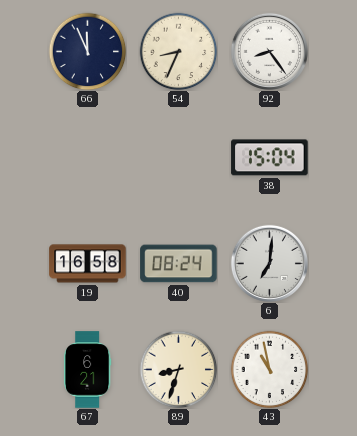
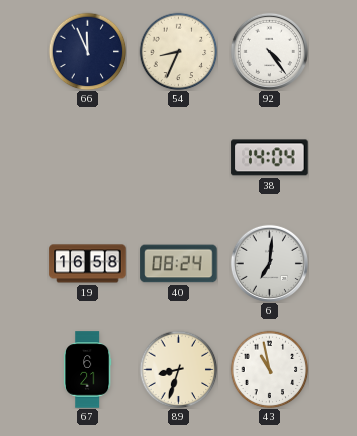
92: 8:24 -> 4:24
38: 15:04 -> 14:04
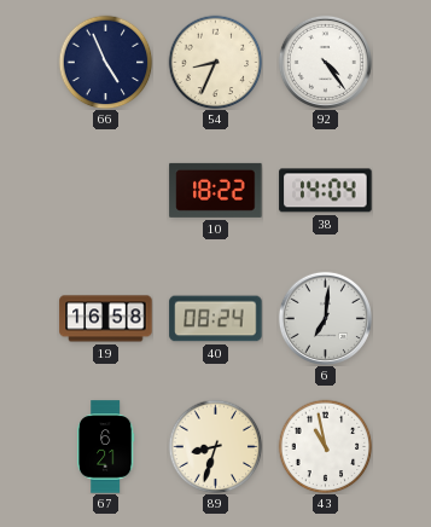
66: 11:56 -> 4:56
10: none -> 18:22
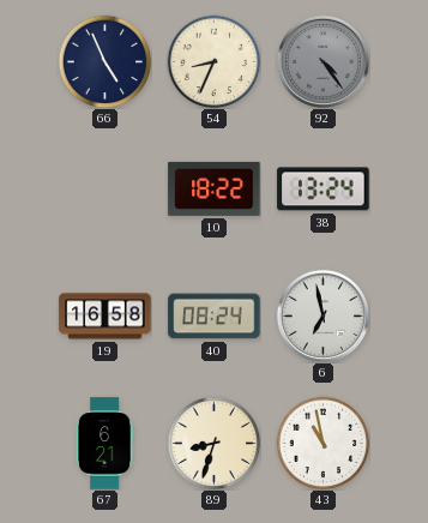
92 dial: white -> grey
38: 14:04 -> 13:24
6: 7:01 -> 6:58
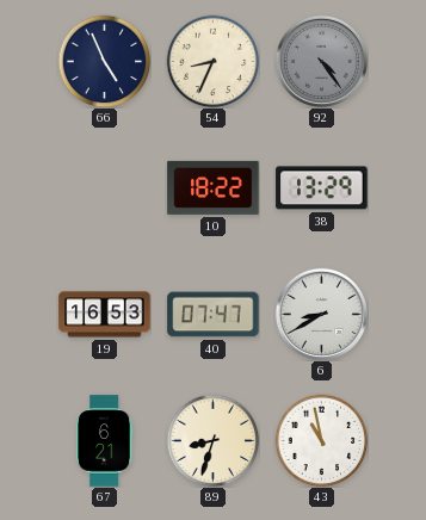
38: 13:24 -> 13:29
19: 16:58 -> 16:53
40: 08:24 -> 07:47
6: 6:58 -> 8:40
